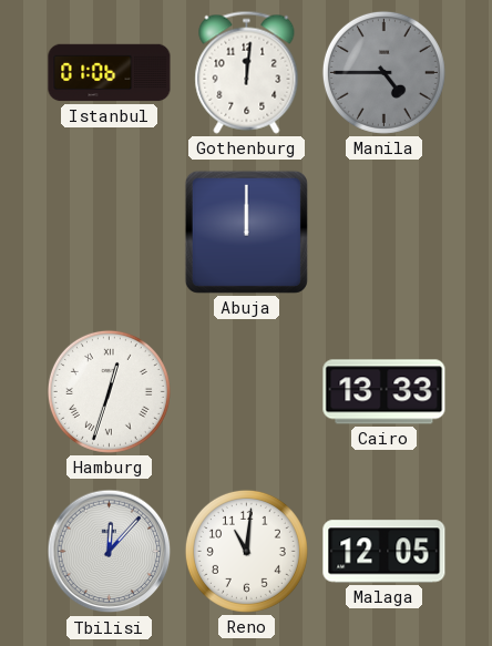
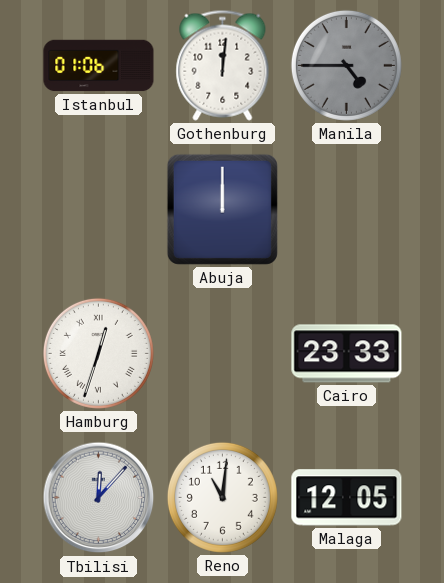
Cairo: 13:33 -> 23:33
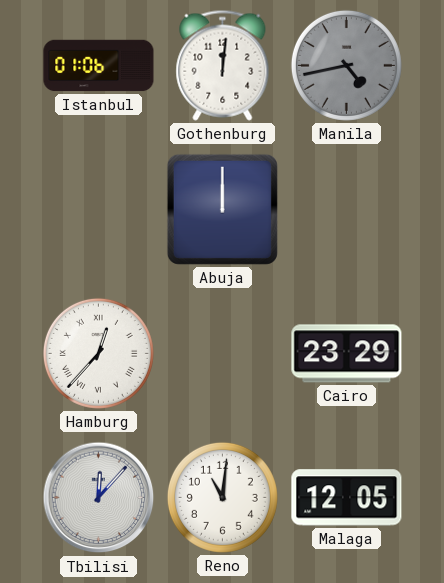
Manila: 4:45 -> 4:43
Hamburg: 12:33 -> 12:37
Cairo: 23:33 -> 23:29
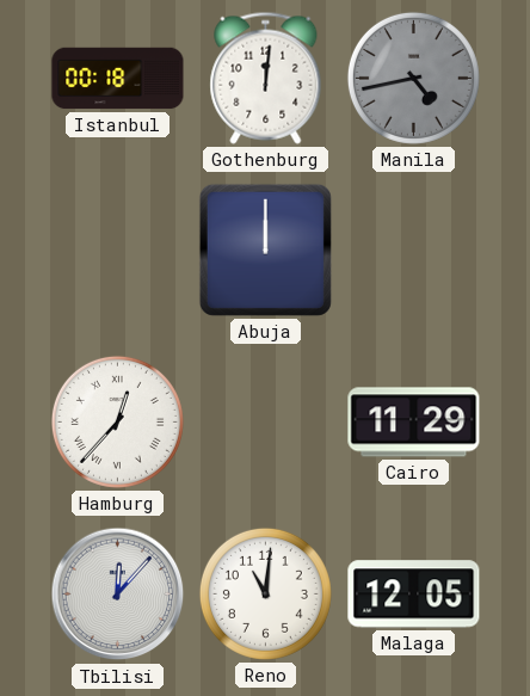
Istanbul: 01:06 -> 00:18
Cairo: 23:29 -> 11:29
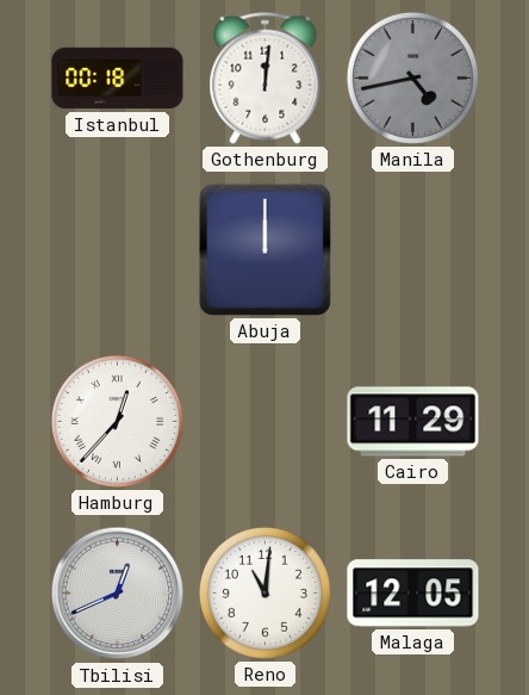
Tbilisi: 12:07 -> 12:41
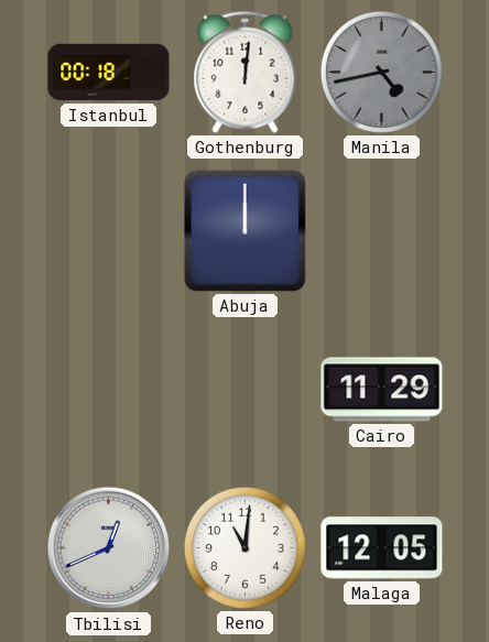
Hamburg: 12:37 -> none
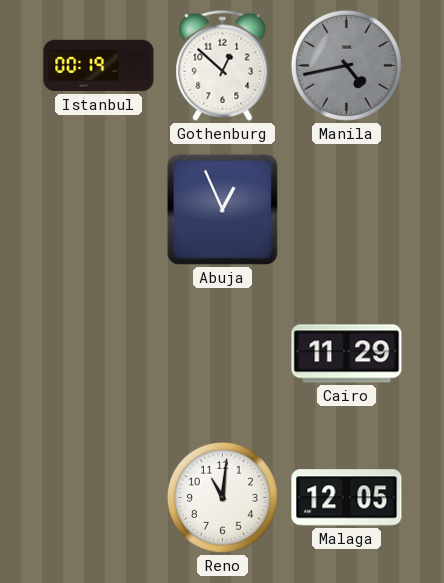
Istanbul: 00:18 -> 00:19
Gothenburg: 12:01 -> 12:52
Abuja: 12:00 -> 12:56
Tbilisi: 12:41 -> none
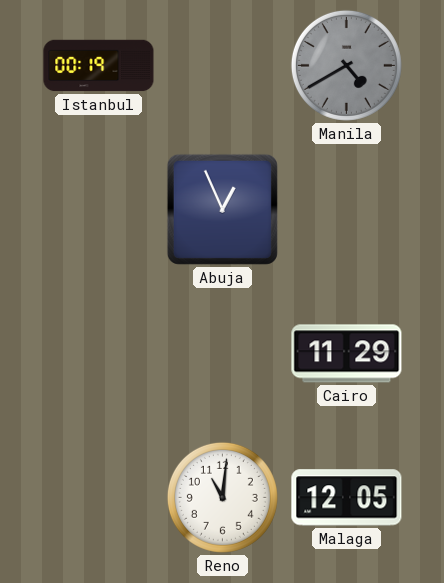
Gothenburg: 12:52 -> none
Manila: 4:43 -> 4:40
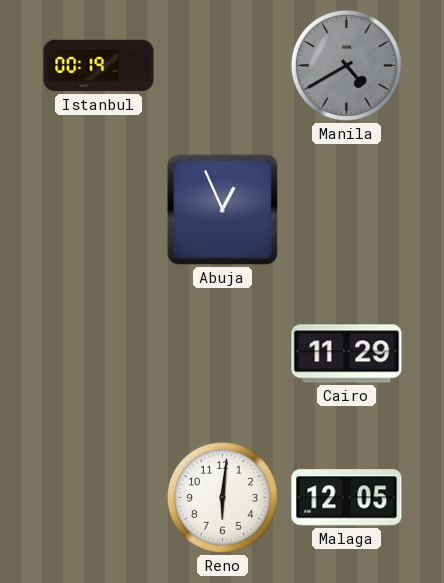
Reno: 11:01 -> 6:01
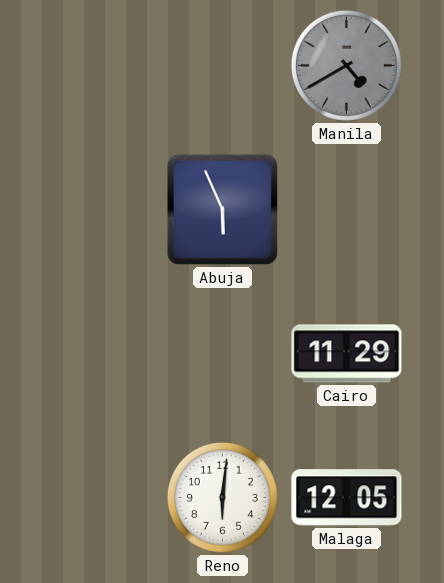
Istanbul: 00:19 -> none
Abuja: 12:56 -> 5:56
